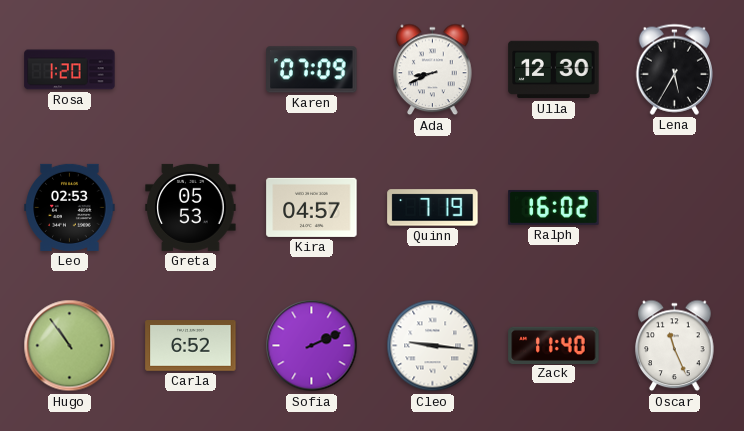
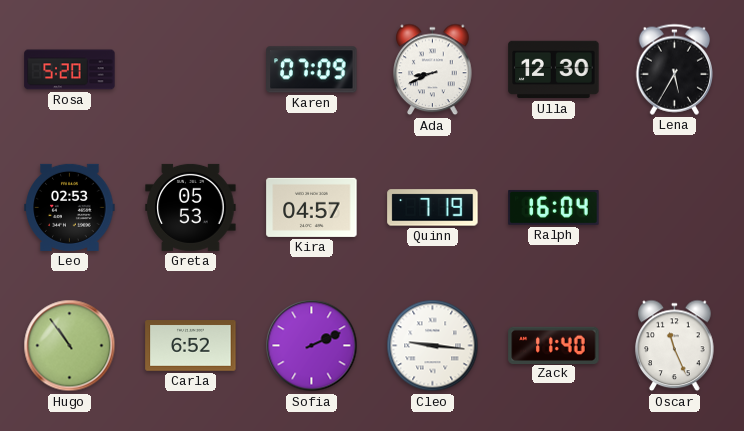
Rosa: 1:20 -> 5:20
Ralph: 16:02 -> 16:04
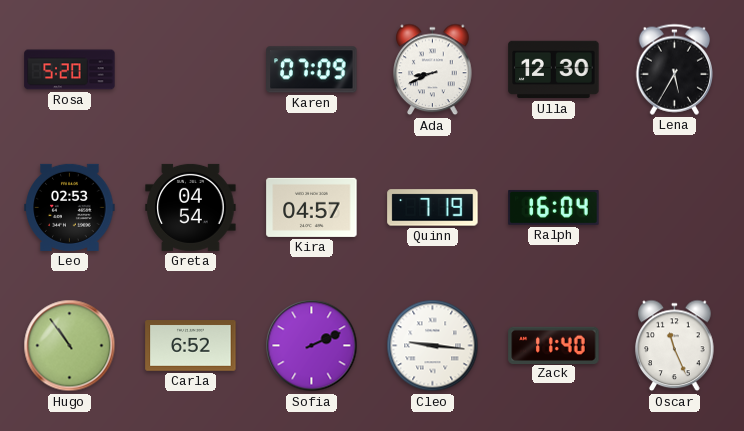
Greta: 05:53 -> 04:54
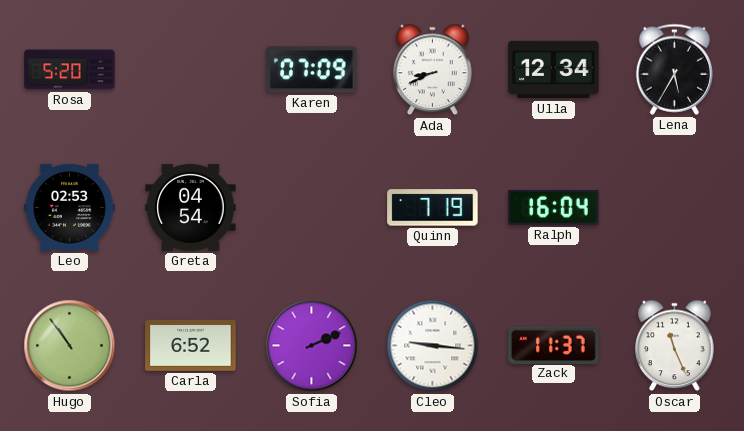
Ulla: 12:30 -> 12:34
Kira: 04:57 -> none
Zack: 11:40 -> 11:37
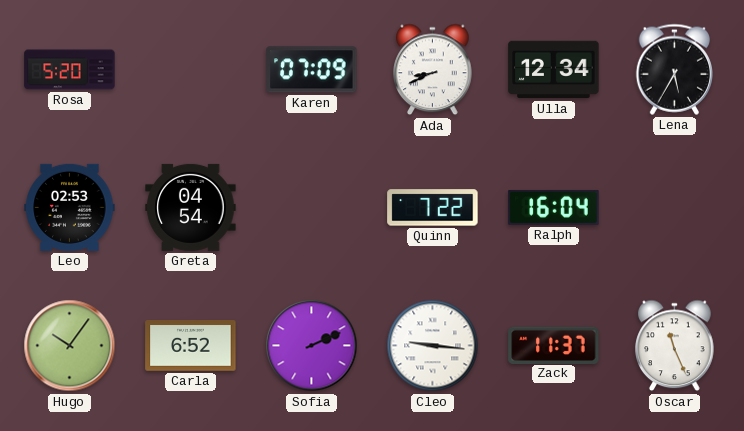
Quinn: 7:19 -> 7:22
Hugo: 10:54 -> 10:06
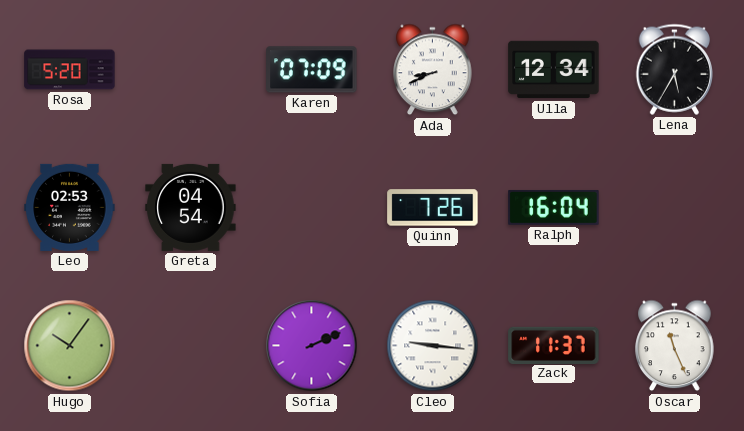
Quinn: 7:22 -> 7:26
Carla: 6:52 -> none
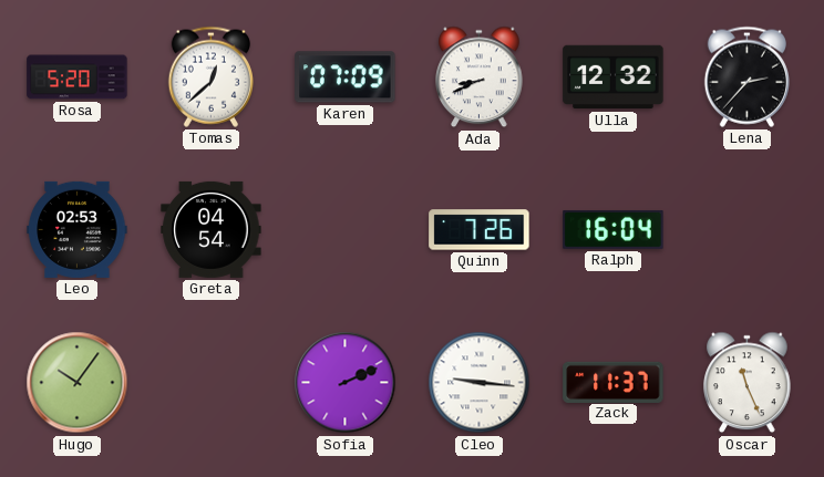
Tomas: none -> 12:38
Ulla: 12:34 -> 12:32
Lena: 5:35 -> 2:37
